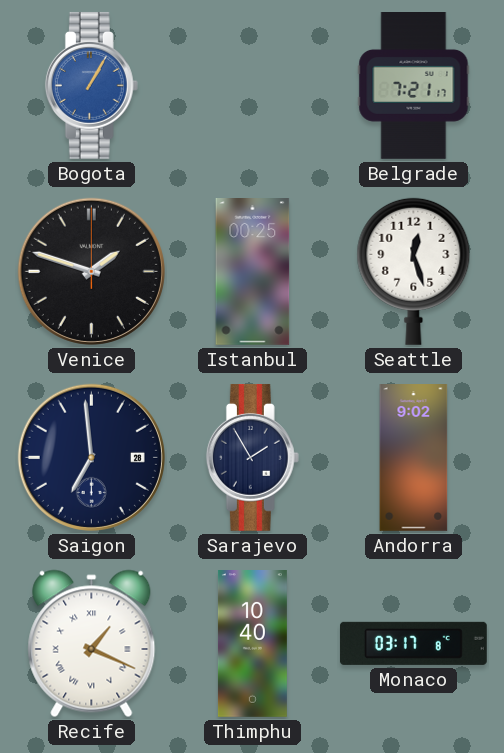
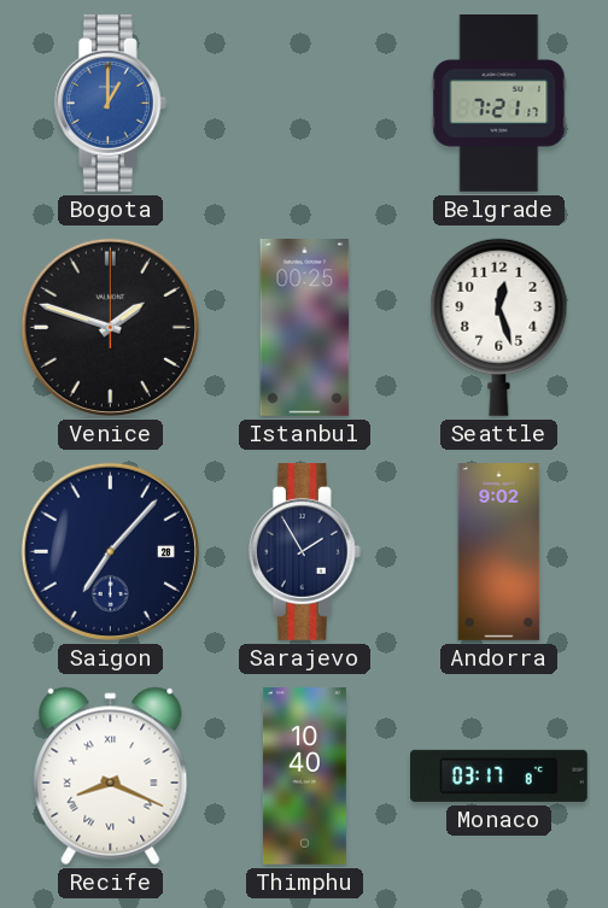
Bogota: 1:05 -> 1:00
Saigon: 6:59 -> 7:07
Recife: 1:19 -> 8:19
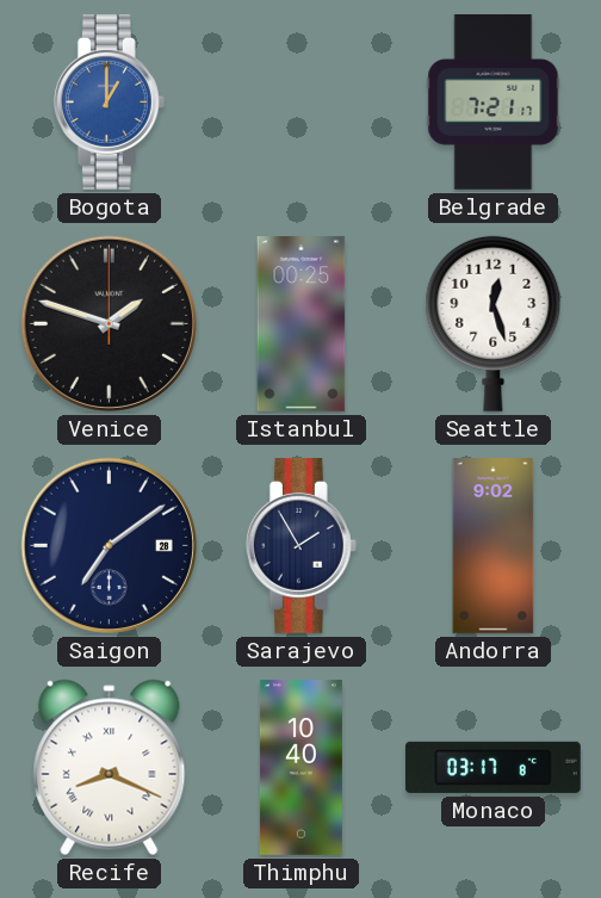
Saigon: 7:07 -> 7:09
